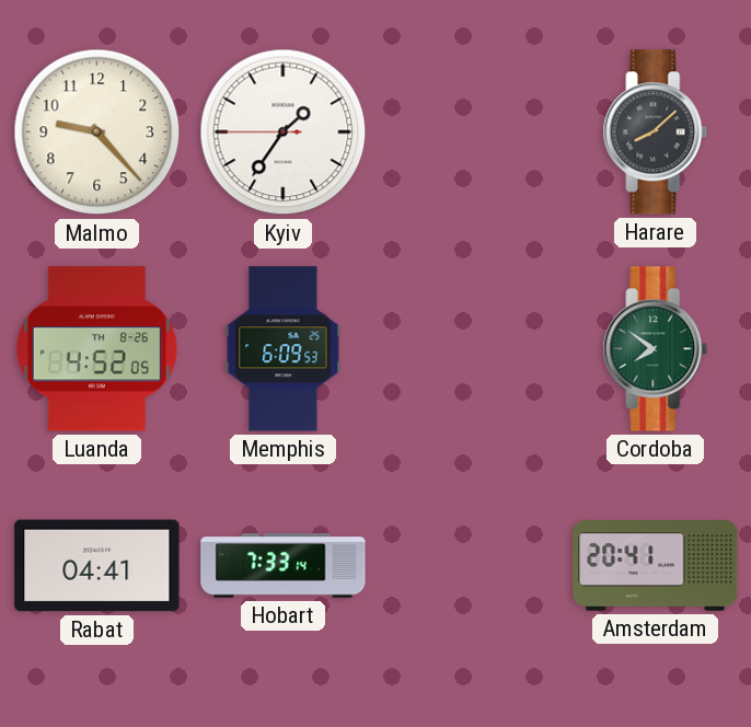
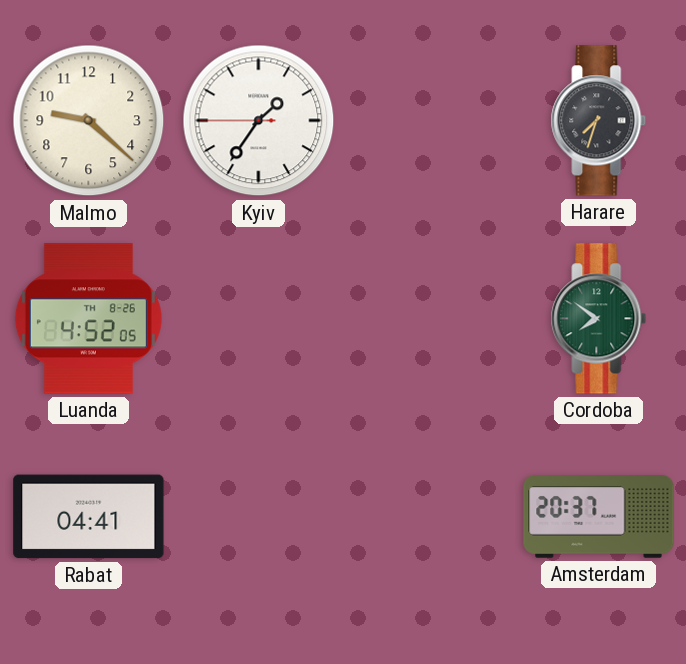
Malmo: 9:23 -> 9:22
Harare: 8:08 -> 7:33
Memphis: 6:09 -> none
Hobart: 7:33 -> none
Amsterdam: 20:41 -> 20:37
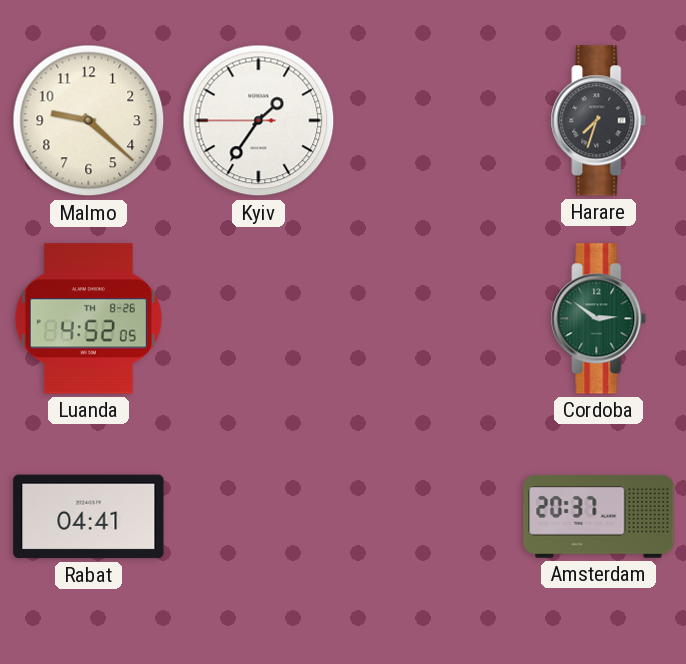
Cordoba: 7:51 -> 2:51
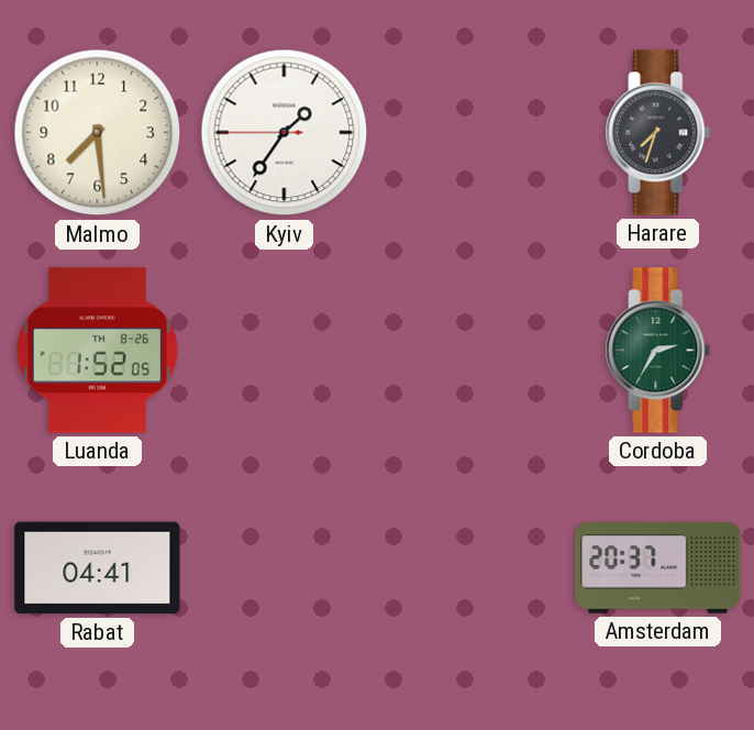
Malmo: 9:22 -> 7:29
Luanda: 4:52 -> 1:52
Cordoba: 2:51 -> 2:35
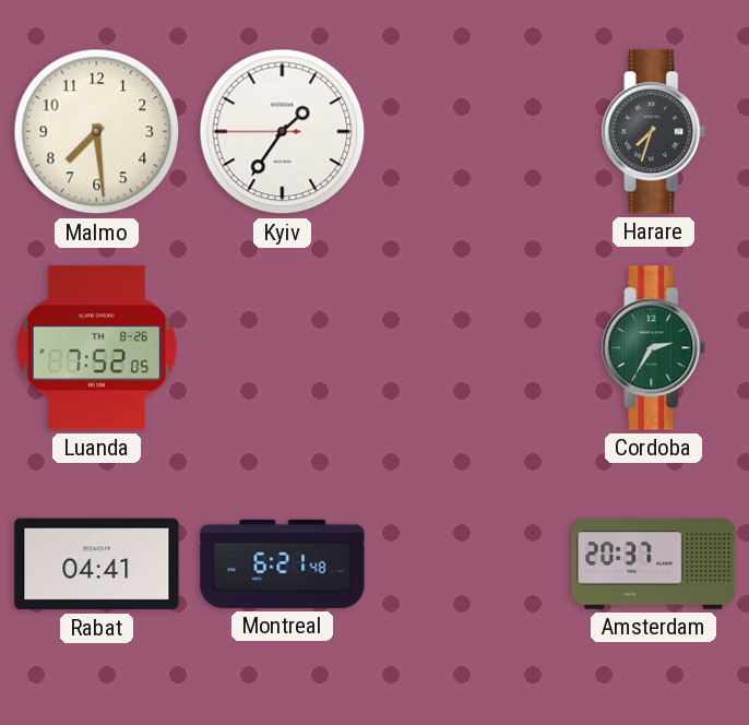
Luanda: 1:52 -> 7:52
Montreal: none -> 6:21
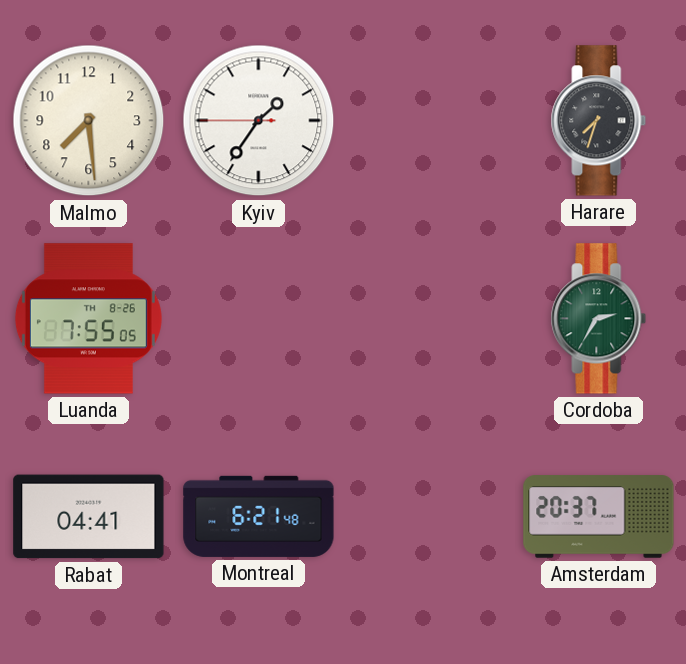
Luanda: 7:52 -> 7:55
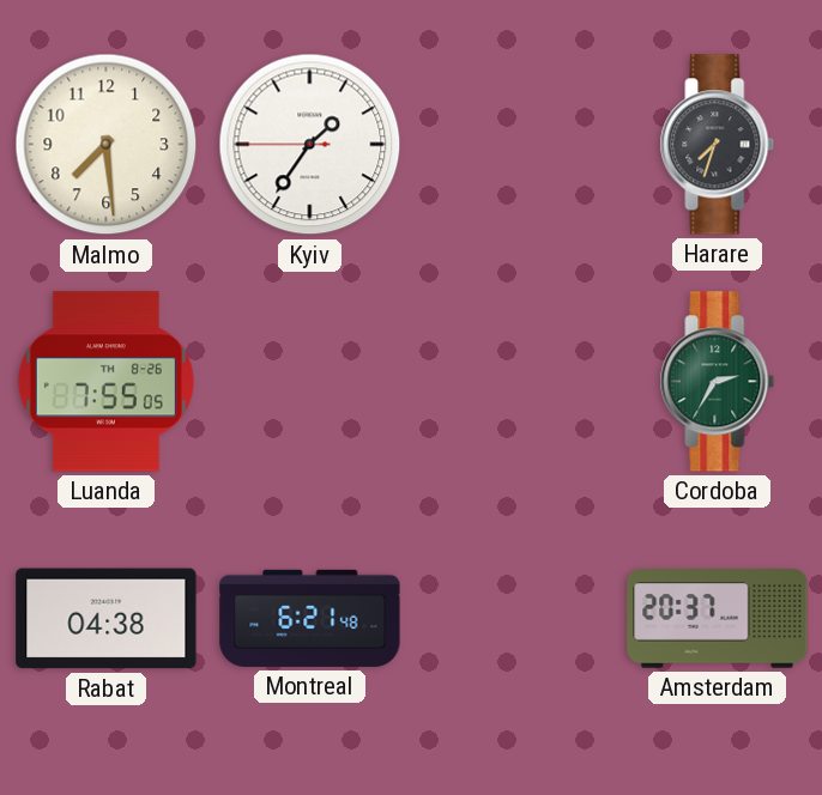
Rabat: 04:41 -> 04:38
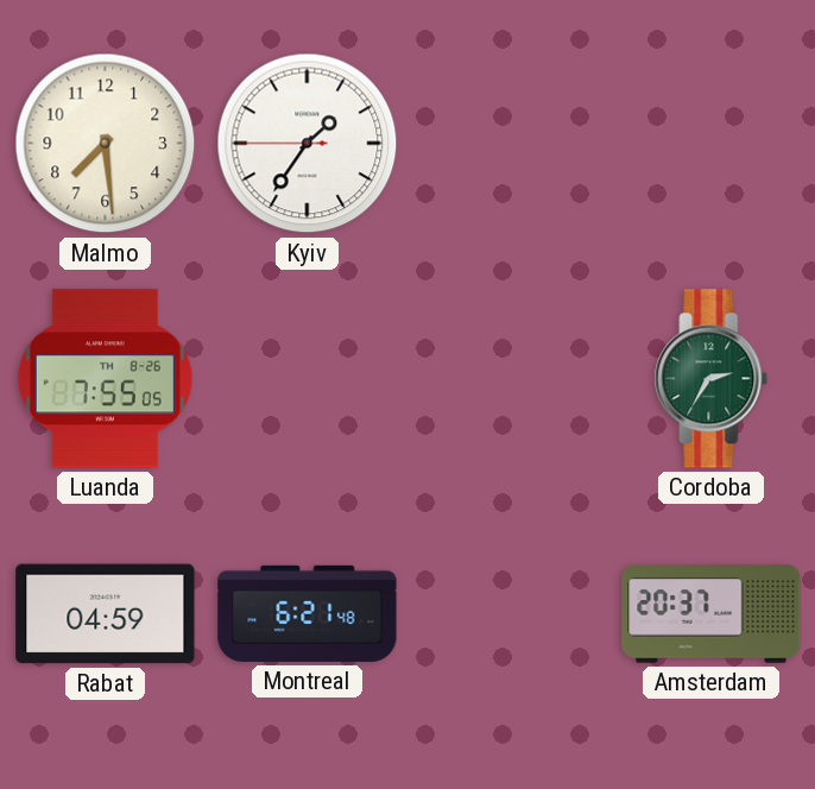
Harare: 7:33 -> none
Rabat: 04:38 -> 04:59
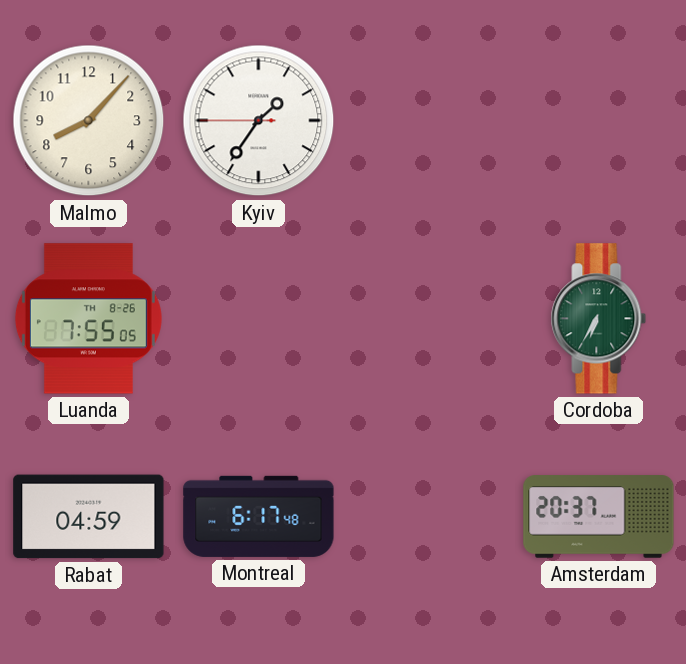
Malmo: 7:29 -> 8:07
Cordoba: 2:35 -> 6:35
Montreal: 6:21 -> 6:17
